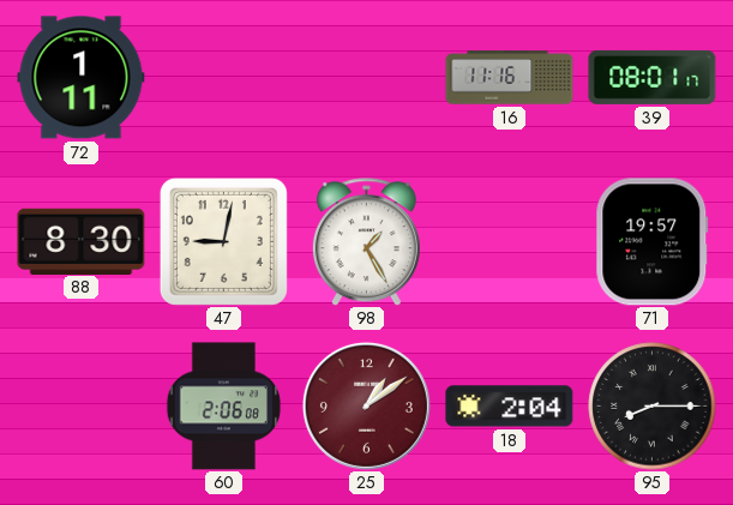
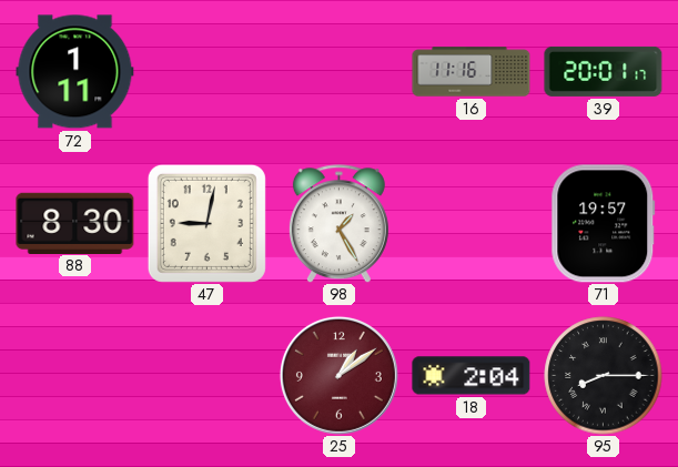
39: 08:01 -> 20:01
60: 2:06 -> none
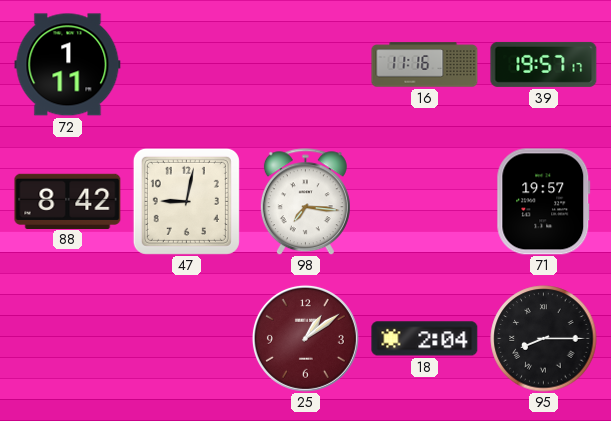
39: 20:01 -> 19:57
88: 8:30 -> 8:42
98: 1:25 -> 7:16
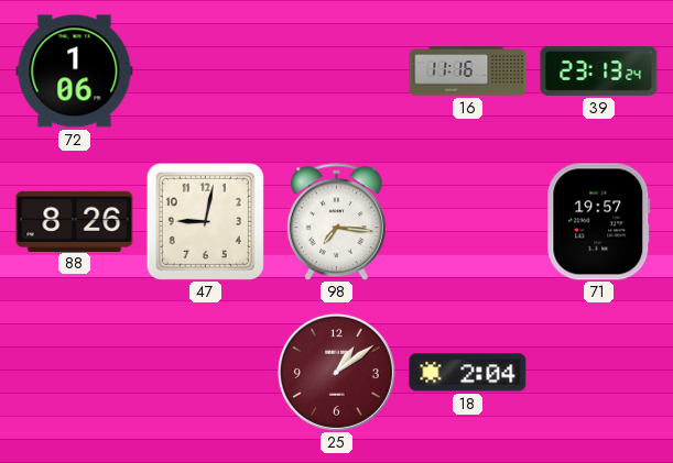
72: 1:11 -> 1:06
39: 19:57 -> 23:13
88: 8:42 -> 8:26
95: 8:15 -> none
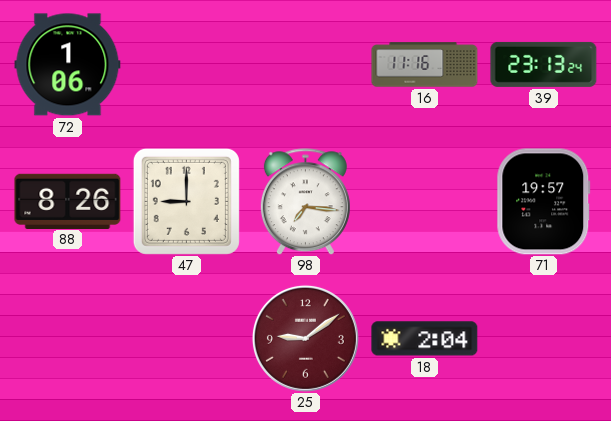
47: 9:02 -> 9:00
25: 1:09 -> 9:09
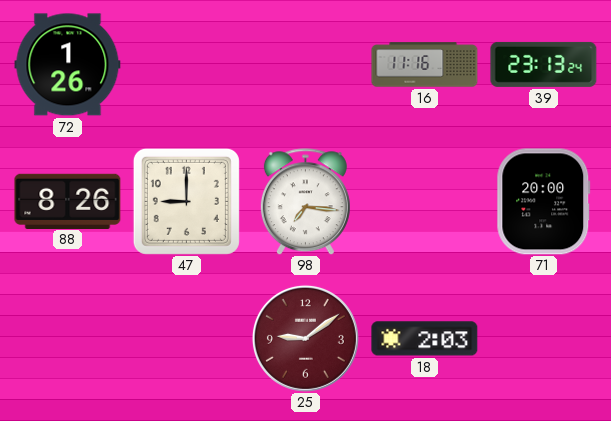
72: 1:06 -> 1:26
71: 19:57 -> 20:00
18: 2:04 -> 2:03
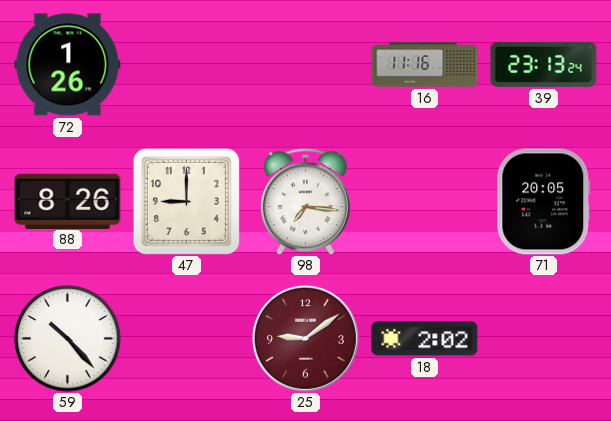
71: 20:00 -> 20:05
59: none -> 10:23
18: 2:03 -> 2:02
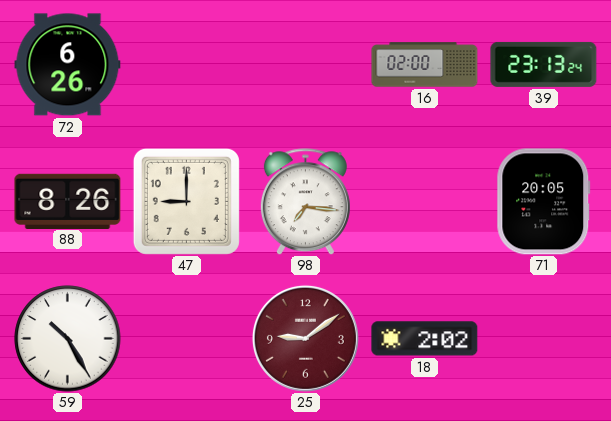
72: 1:26 -> 6:26
16: 11:16 -> 02:00
59: 10:23 -> 10:25
